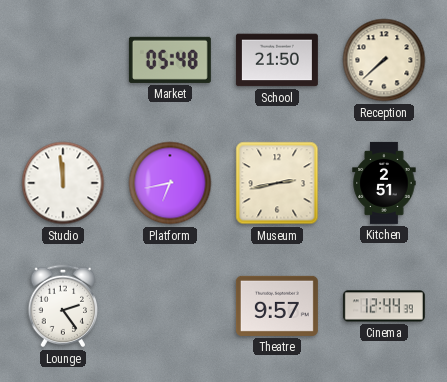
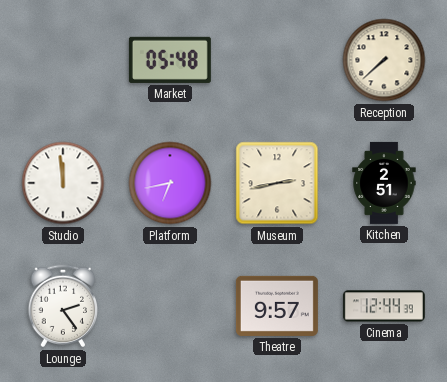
School: 21:50 -> none
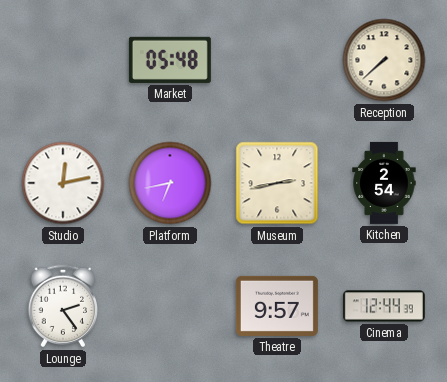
Studio: 11:59 -> 12:13
Kitchen: 2:51 -> 2:54
